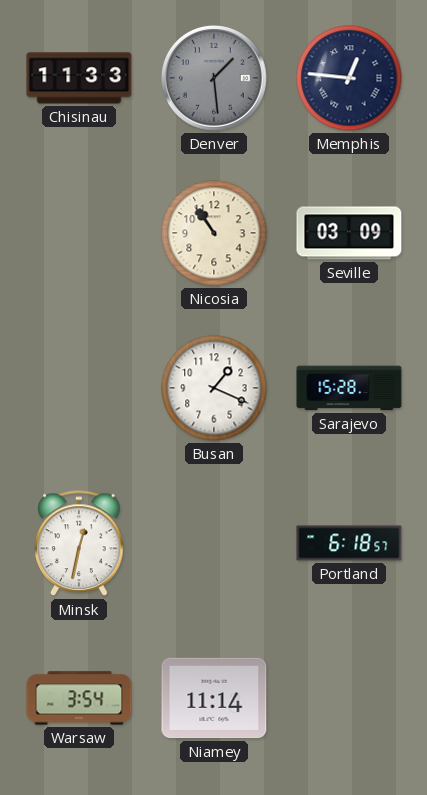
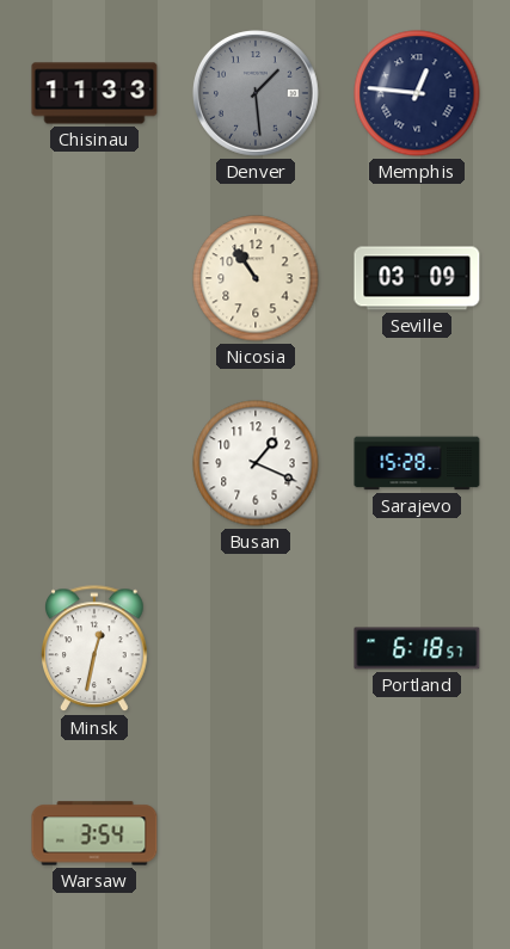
Niamey: 11:14 -> none
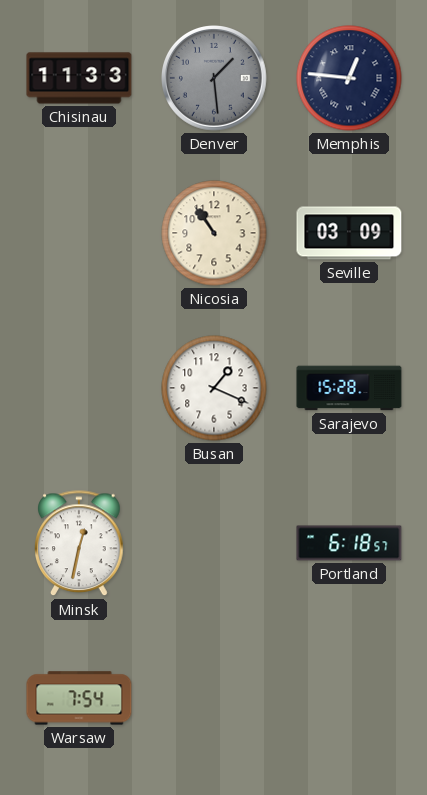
Warsaw: 3:54 -> 7:54
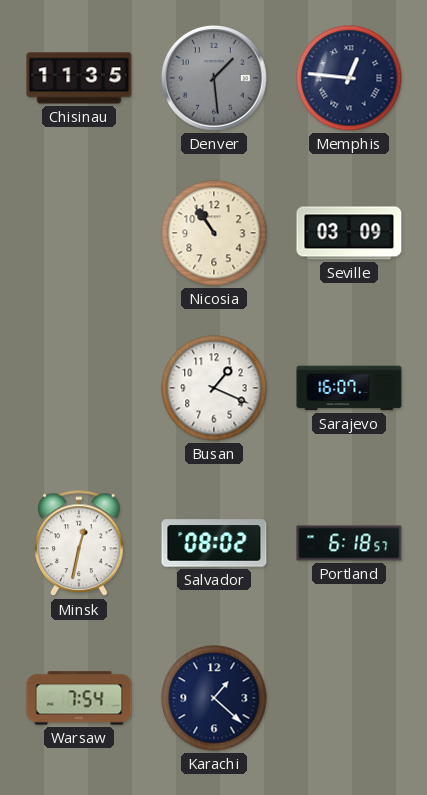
Chisinau: 11:33 -> 11:35
Sarajevo: 15:28 -> 16:07
Salvador: none -> 08:02
Karachi: none -> 1:22
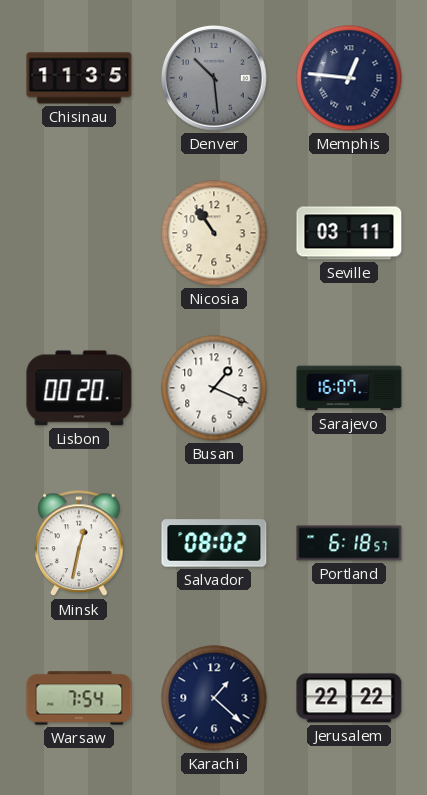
Denver: 1:29 -> 10:29
Seville: 03:09 -> 03:11
Lisbon: none -> 00:20
Jerusalem: none -> 22:22
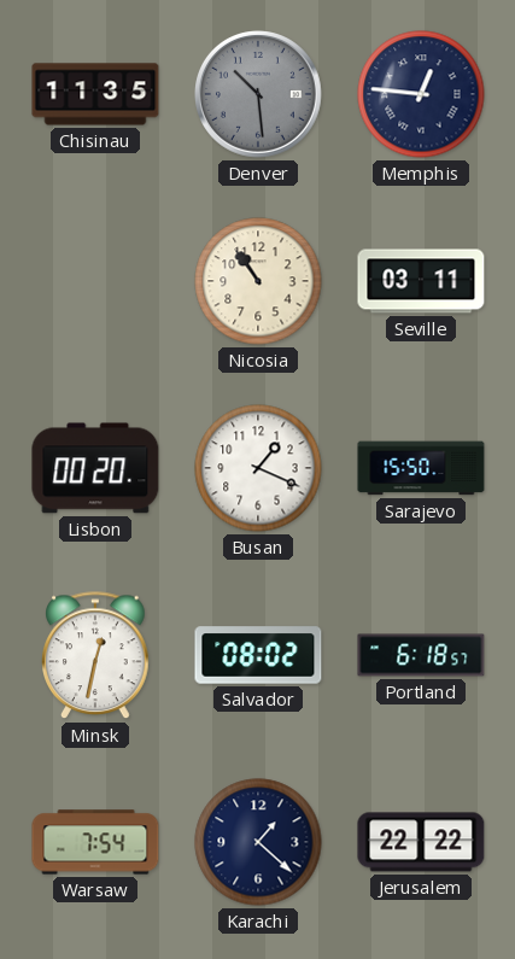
Sarajevo: 16:07 -> 15:50
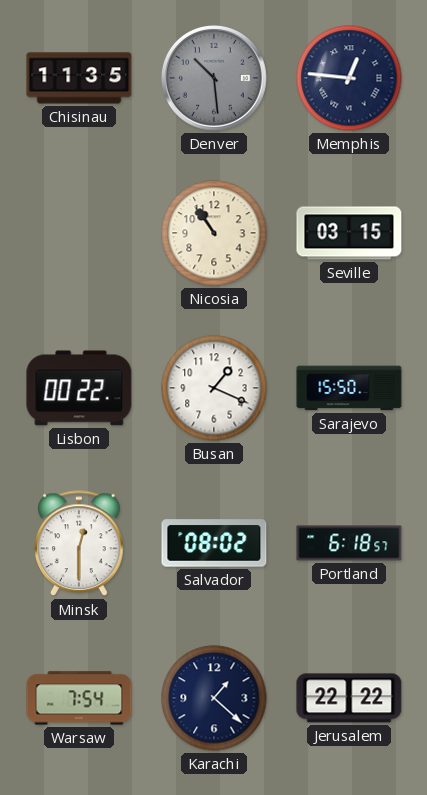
Seville: 03:11 -> 03:15
Lisbon: 00:20 -> 00:22
Minsk: 12:32 -> 12:30
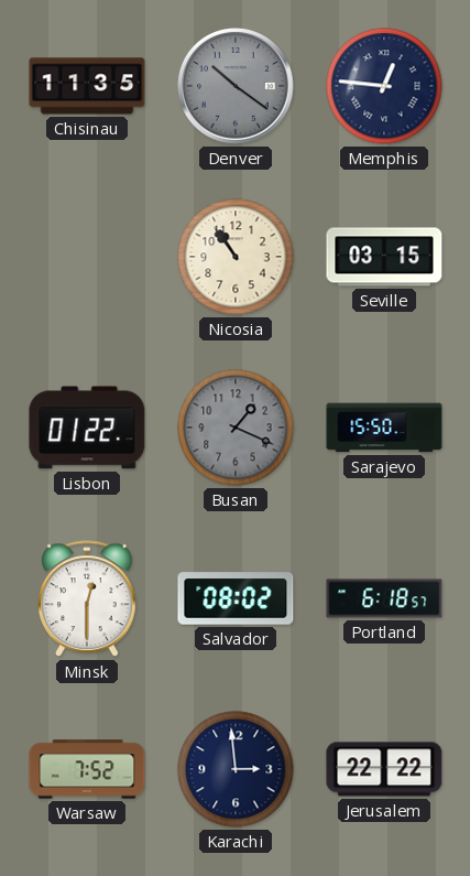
Denver: 10:29 -> 10:21
Lisbon: 00:22 -> 01:22
Busan dial: white -> grey
Warsaw: 7:54 -> 7:52
Karachi: 1:22 -> 2:59
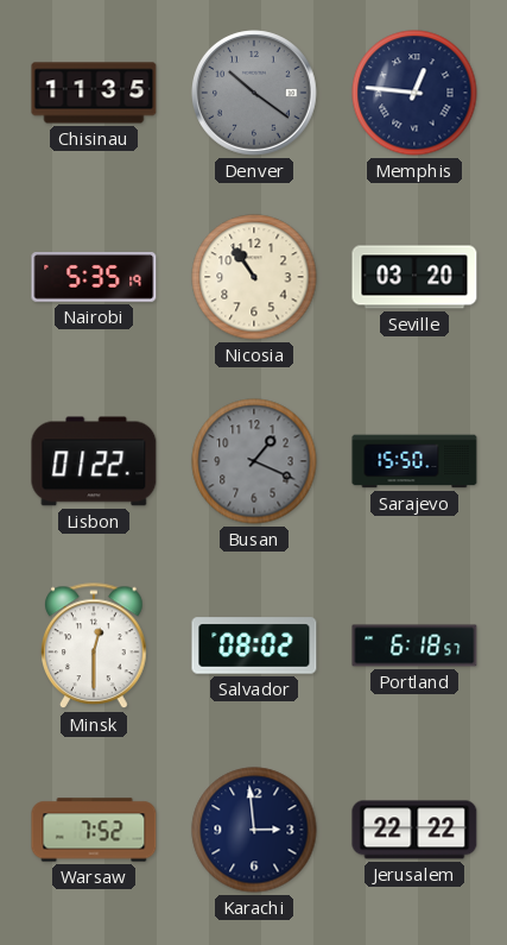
Nairobi: none -> 5:35
Seville: 03:15 -> 03:20
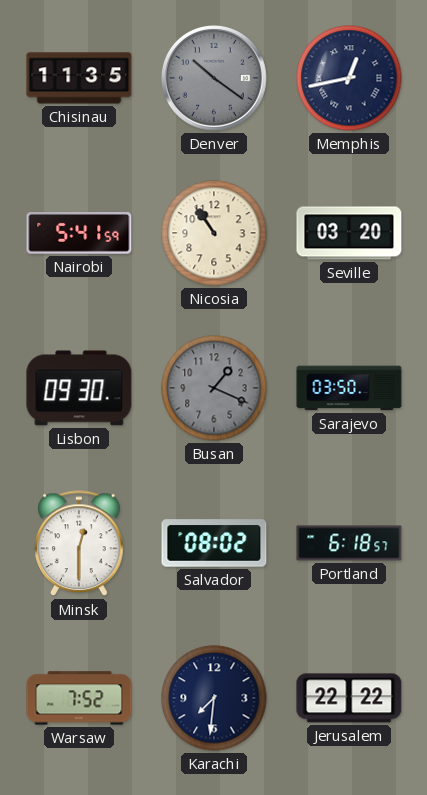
Memphis: 12:46 -> 12:43
Nairobi: 5:35 -> 5:41
Lisbon: 01:22 -> 09:30
Sarajevo: 15:50 -> 03:50
Karachi: 2:59 -> 7:31
